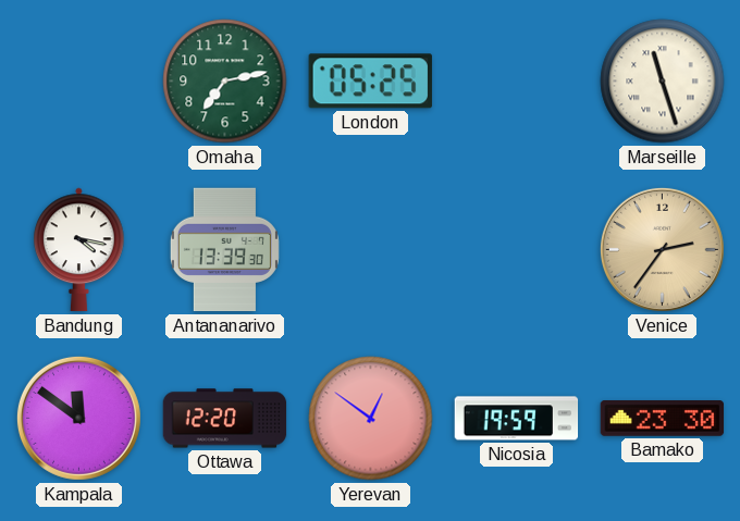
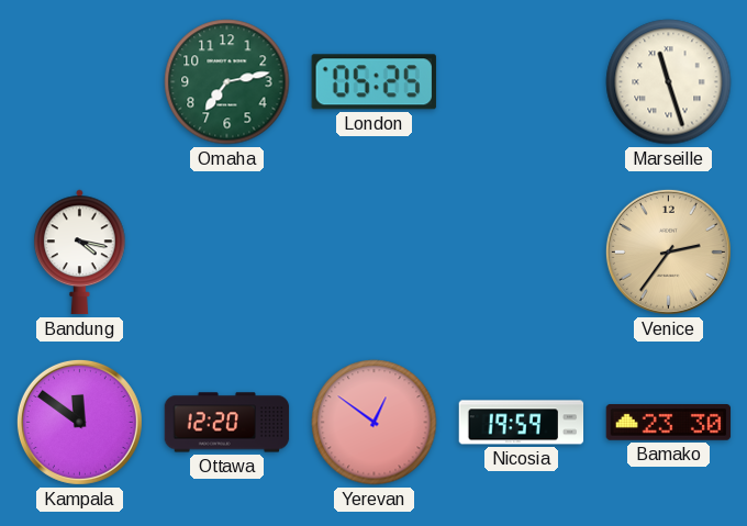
Antananarivo: 13:39 -> none
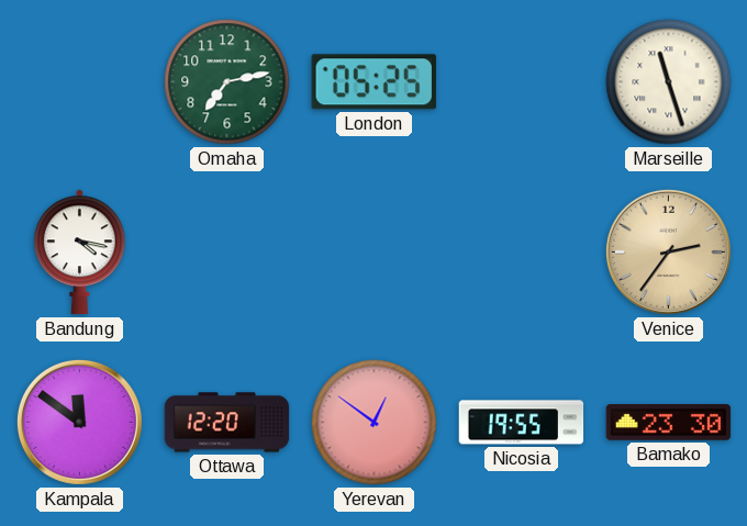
Nicosia: 19:59 -> 19:55
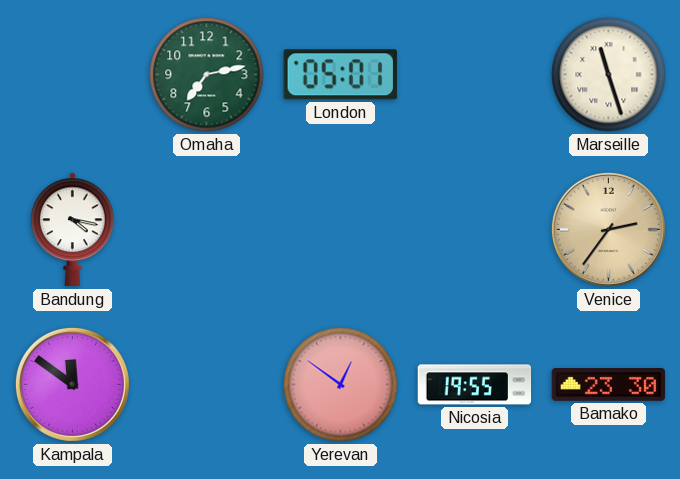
London: 05:25 -> 05:01
Ottawa: 12:20 -> none
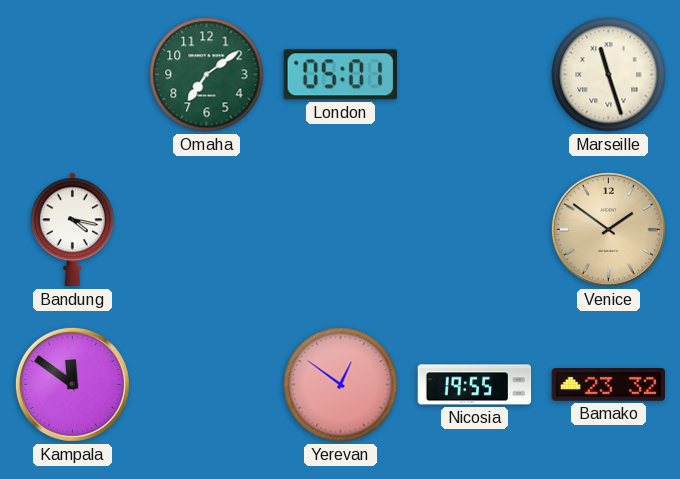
Omaha: 7:13 -> 7:09
Venice: 2:36 -> 1:51
Bamako: 23:30 -> 23:32
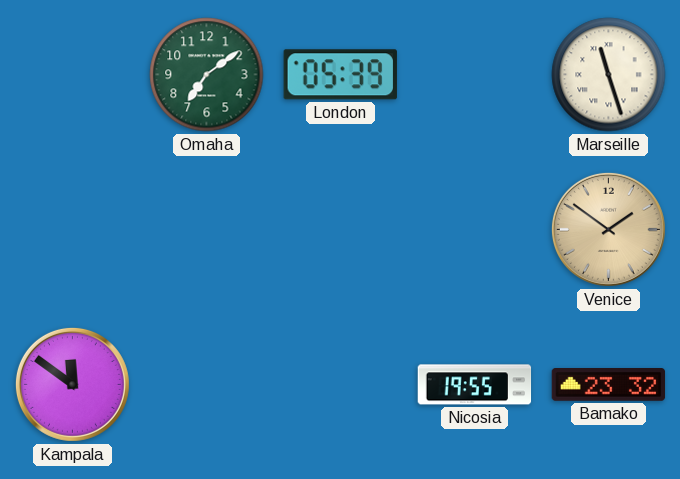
London: 05:01 -> 05:39
Bandung: 4:17 -> none
Yerevan: 12:51 -> none
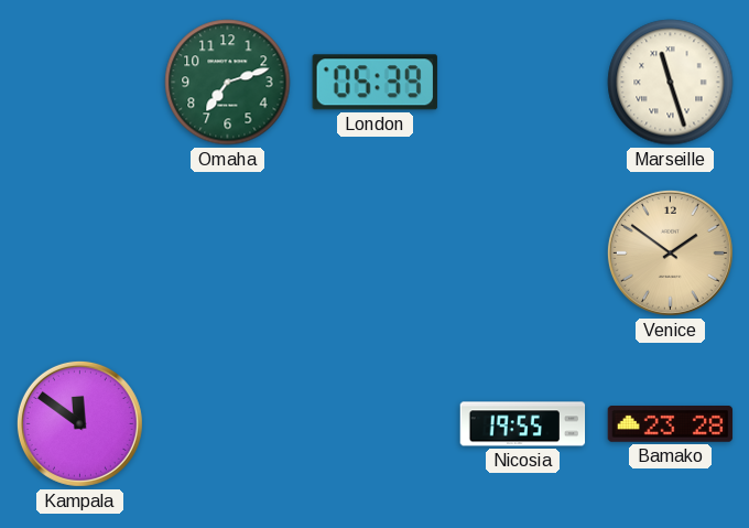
Omaha: 7:09 -> 7:12
Bamako: 23:32 -> 23:28
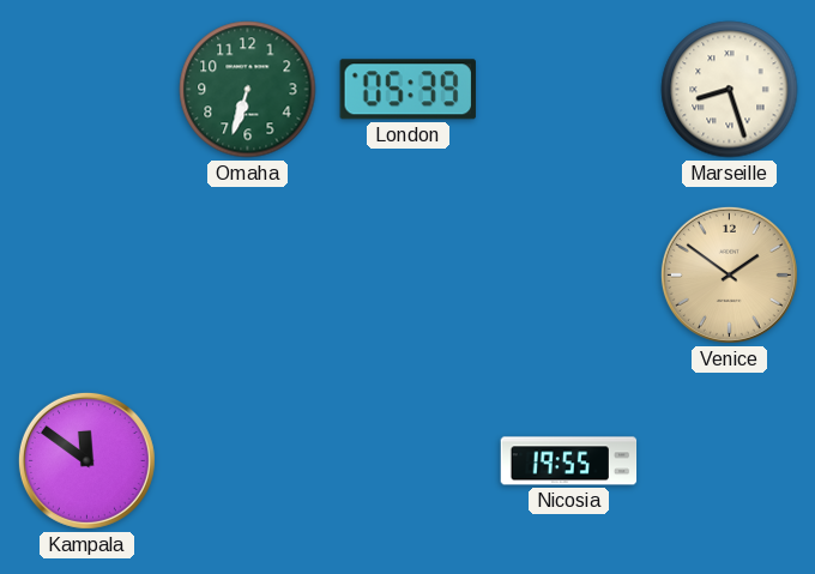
Omaha: 7:12 -> 6:33
Marseille: 11:27 -> 8:27
Bamako: 23:28 -> none
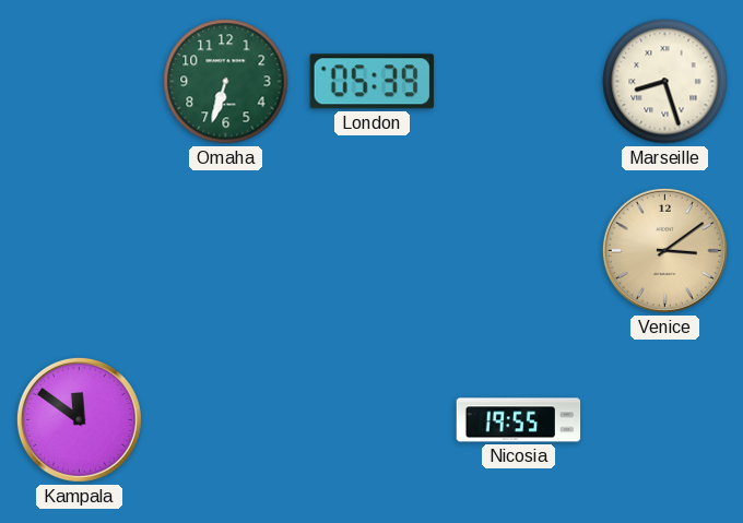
Venice: 1:51 -> 3:09
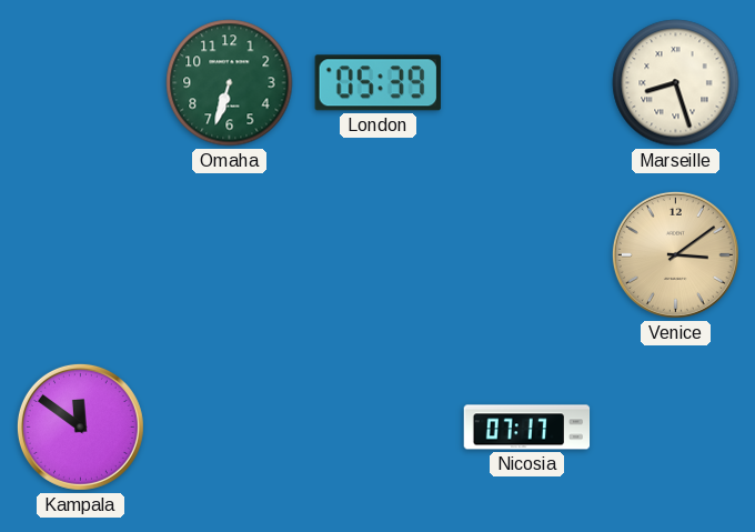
Nicosia: 19:55 -> 07:17
